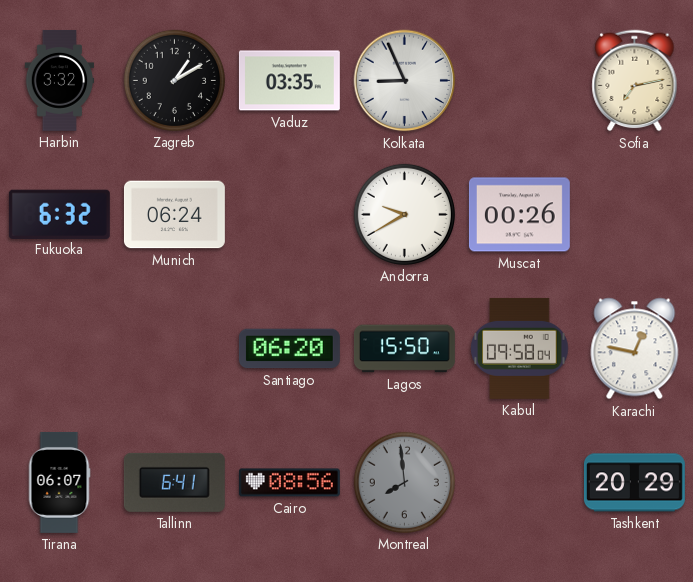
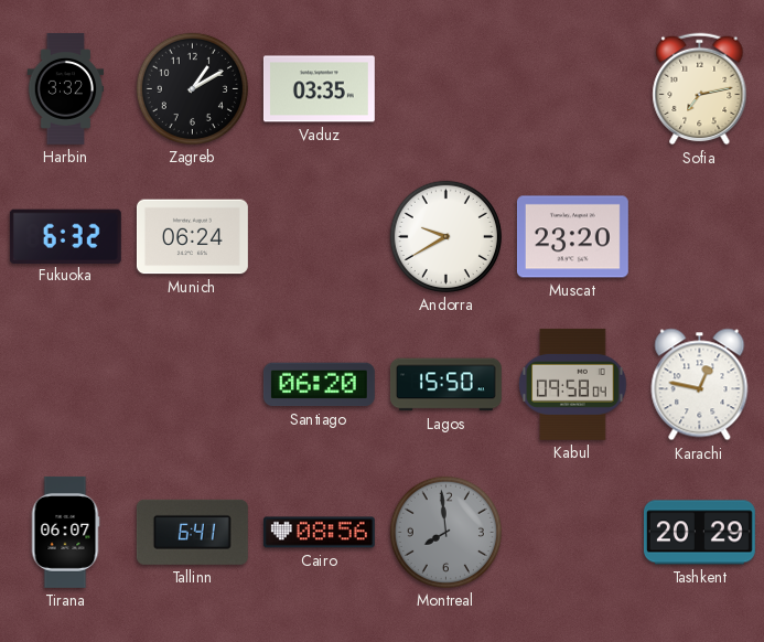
Kolkata: 8:56 -> none
Muscat: 00:26 -> 23:20
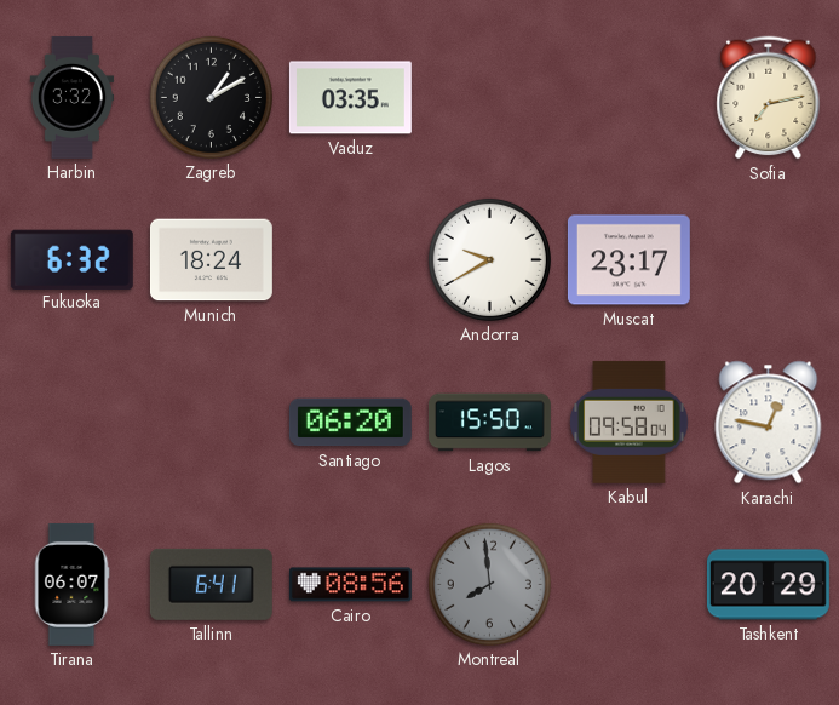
Munich: 06:24 -> 18:24
Muscat: 23:20 -> 23:17
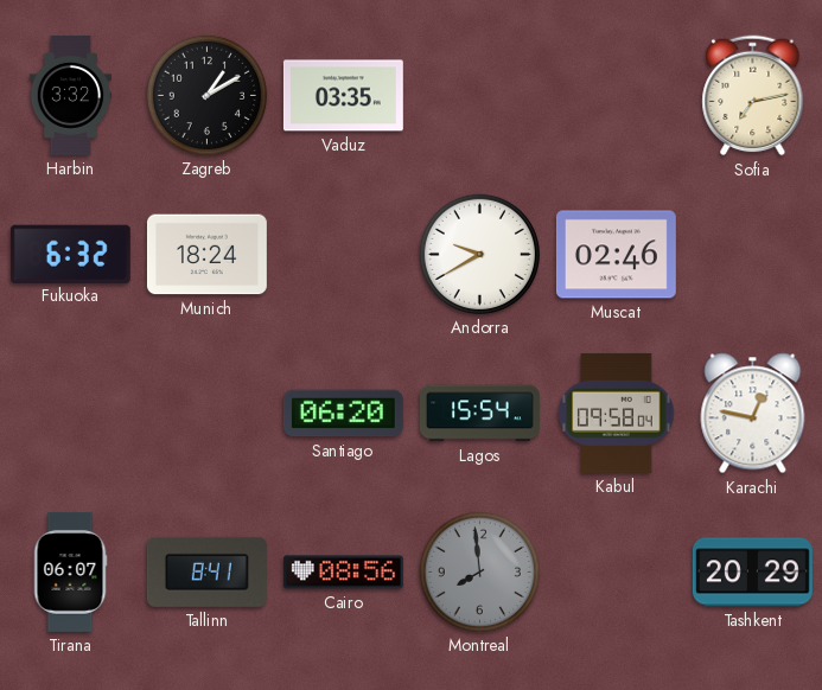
Muscat: 23:17 -> 02:46
Lagos: 15:50 -> 15:54
Tallinn: 6:41 -> 8:41
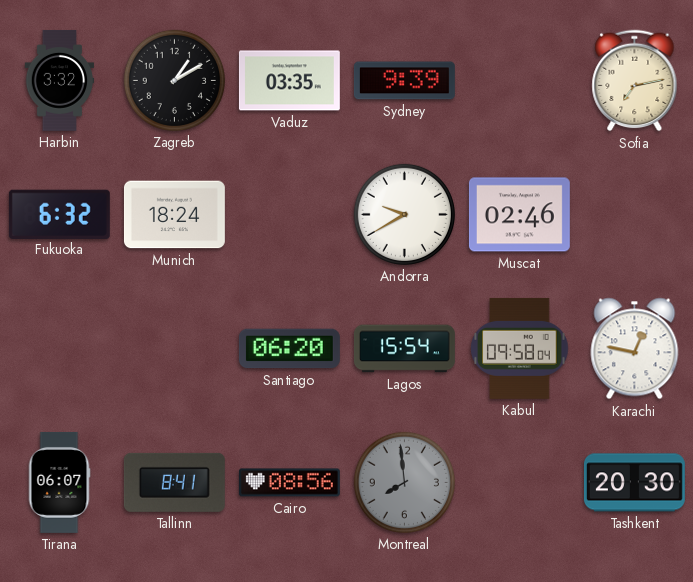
Sydney: none -> 9:39
Tashkent: 20:29 -> 20:30
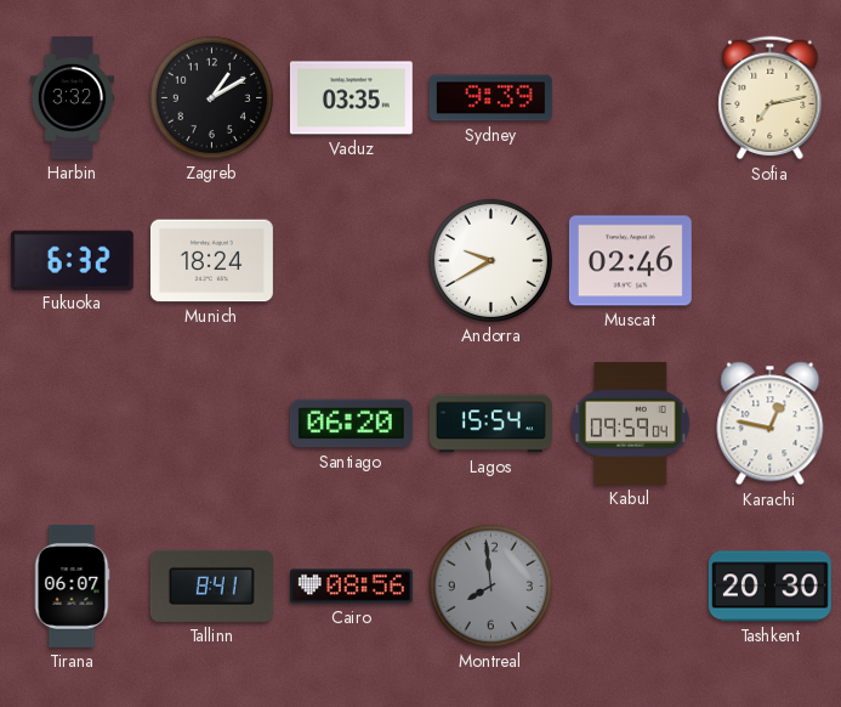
Kabul: 09:58 -> 09:59
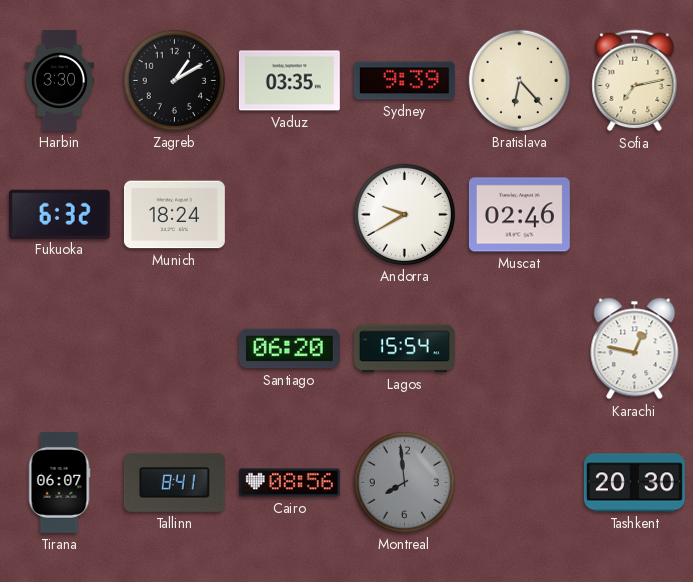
Harbin: 3:32 -> 3:30
Bratislava: none -> 6:23
Kabul: 09:59 -> none
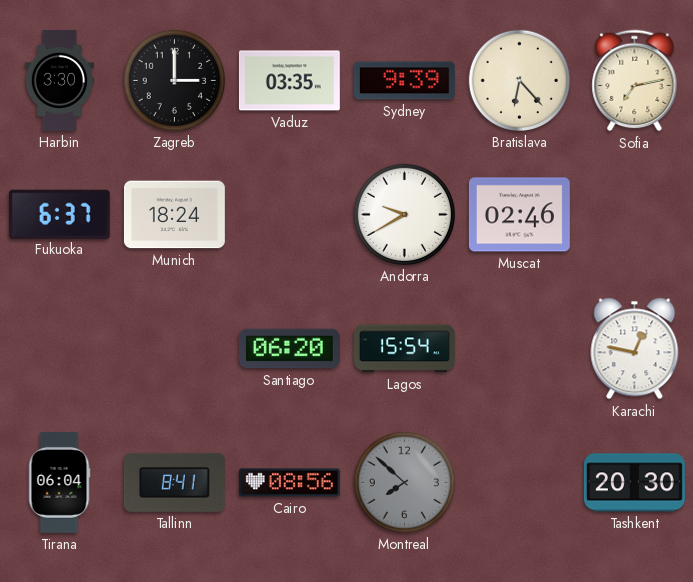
Zagreb: 1:10 -> 3:00
Fukuoka: 6:32 -> 6:37
Tirana: 06:07 -> 06:04
Montreal: 7:59 -> 7:52
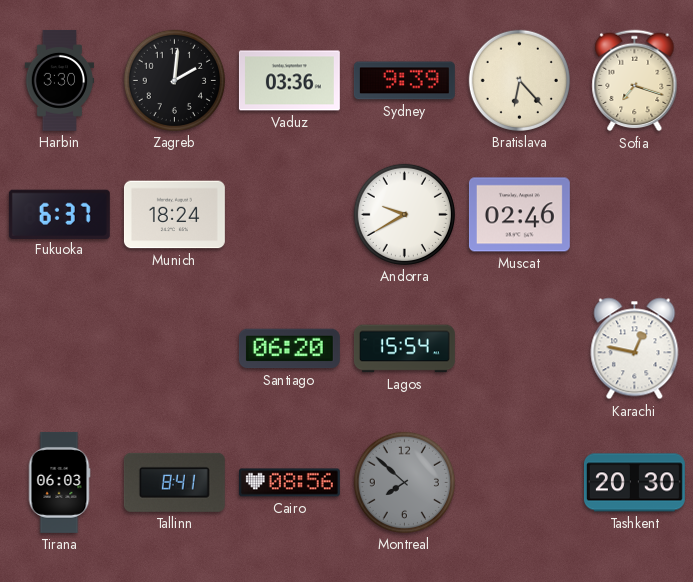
Zagreb: 3:00 -> 2:01
Vaduz: 03:35 -> 03:36
Sofia: 7:13 -> 7:18
Tirana: 06:04 -> 06:03
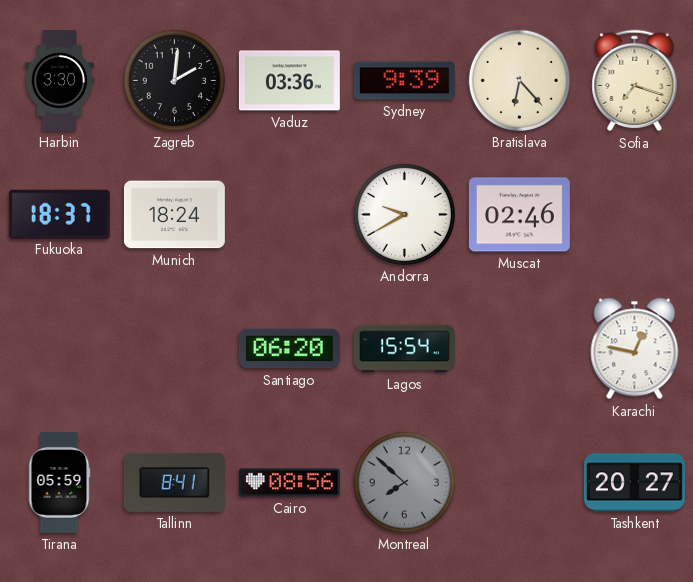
Fukuoka: 6:37 -> 18:37
Tirana: 06:03 -> 05:59
Tashkent: 20:30 -> 20:27
